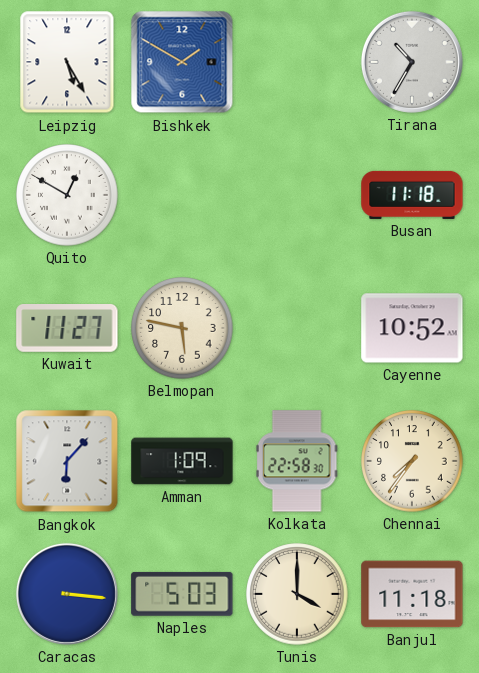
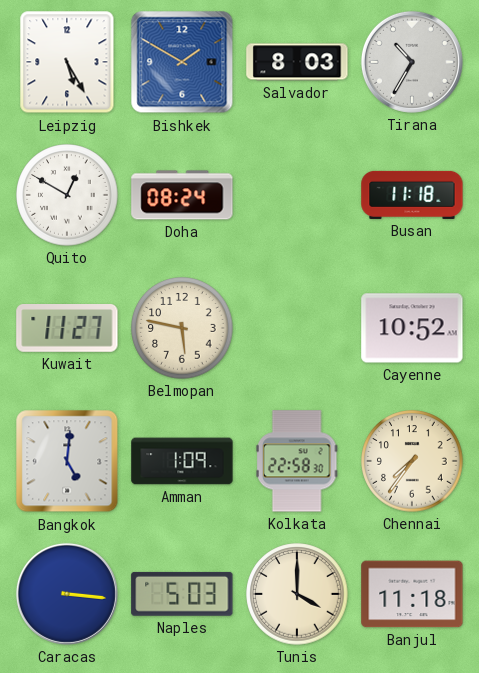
Salvador: none -> 8:03
Doha: none -> 08:24
Bangkok: 6:07 -> 5:01
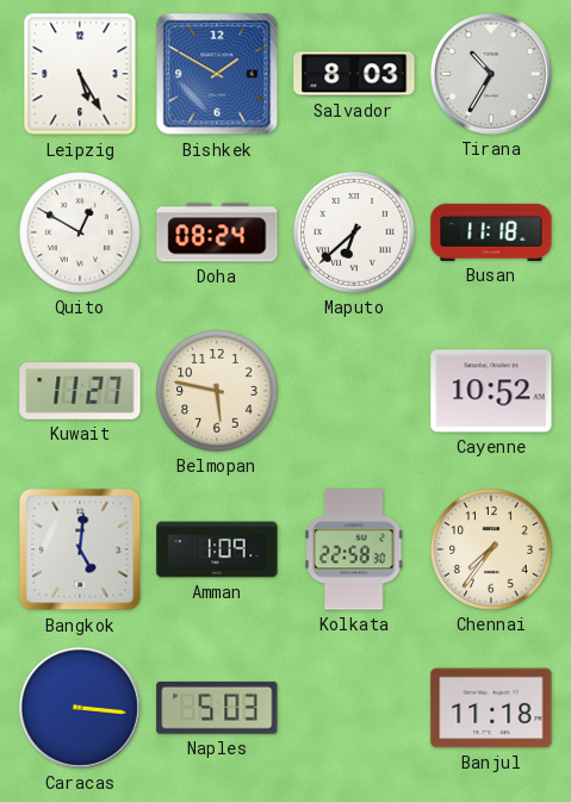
Maputo: none -> 6:38
Tunis: 4:00 -> none
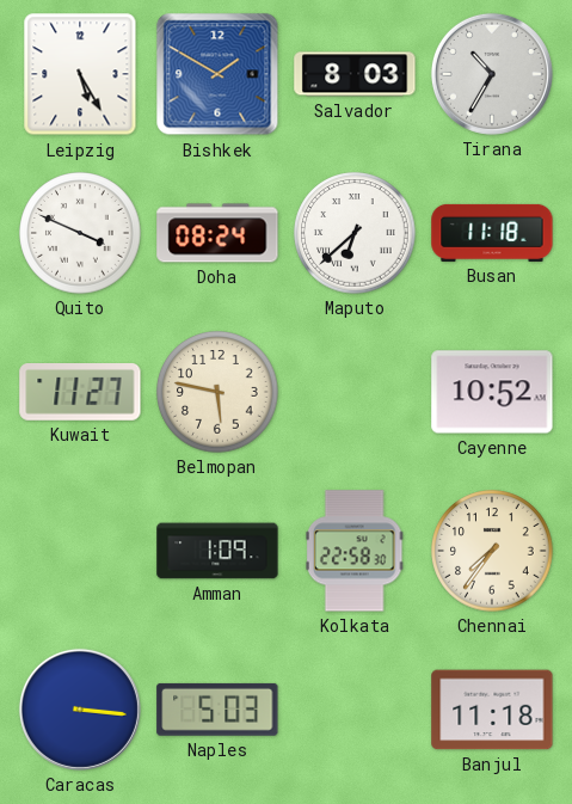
Quito: 12:50 -> 3:49
Bangkok: 5:01 -> none
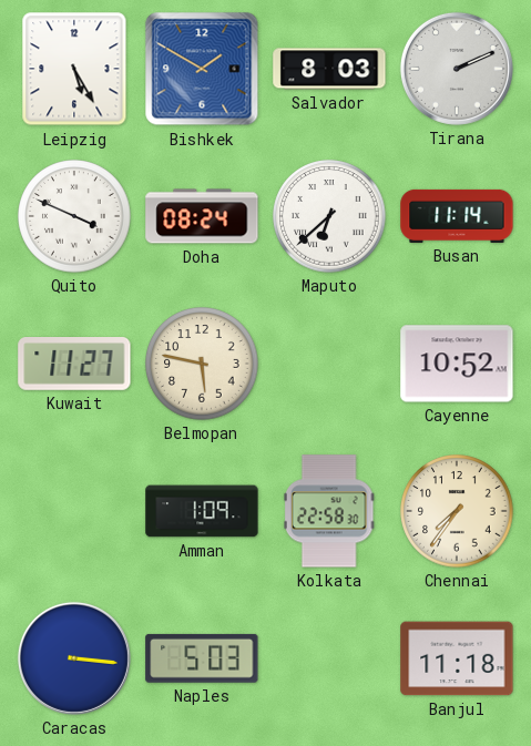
Tirana: 10:35 -> 2:11
Busan: 11:18 -> 11:14
